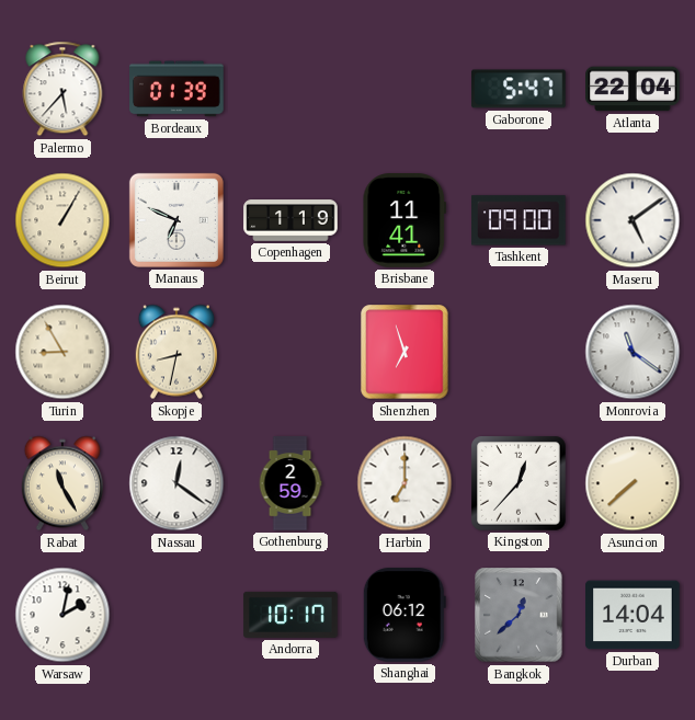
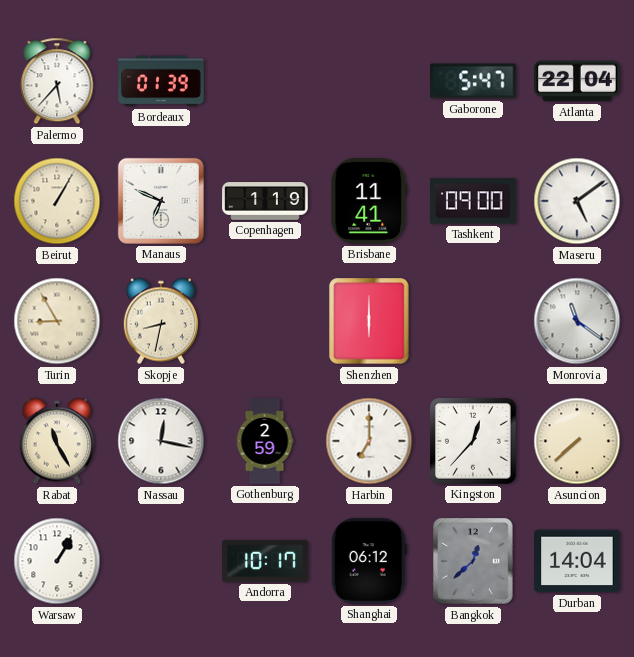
Shenzhen: 6:57 -> 6:00
Nassau: 12:21 -> 12:17
Warsaw: 2:02 -> 1:05
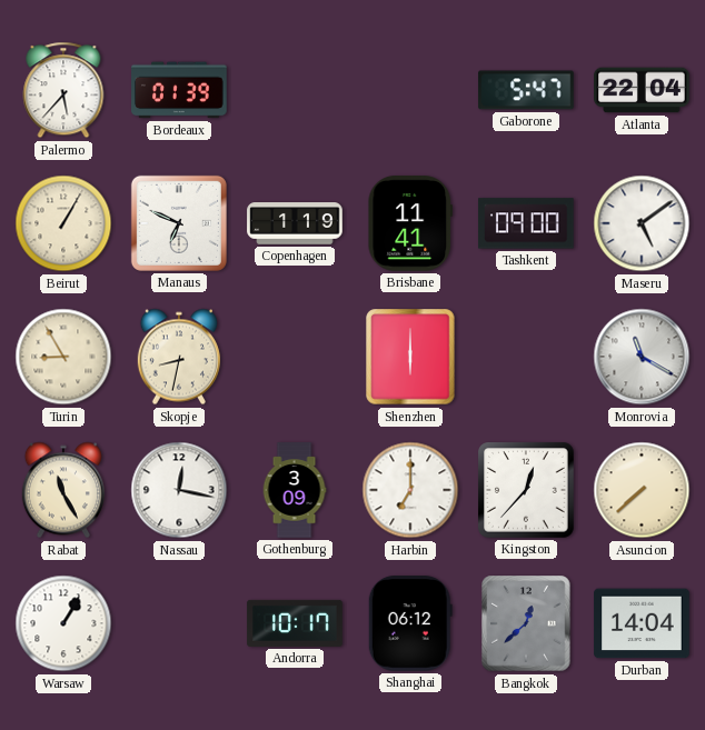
Monrovia: 11:21 -> 11:20
Gothenburg: 2:59 -> 3:09
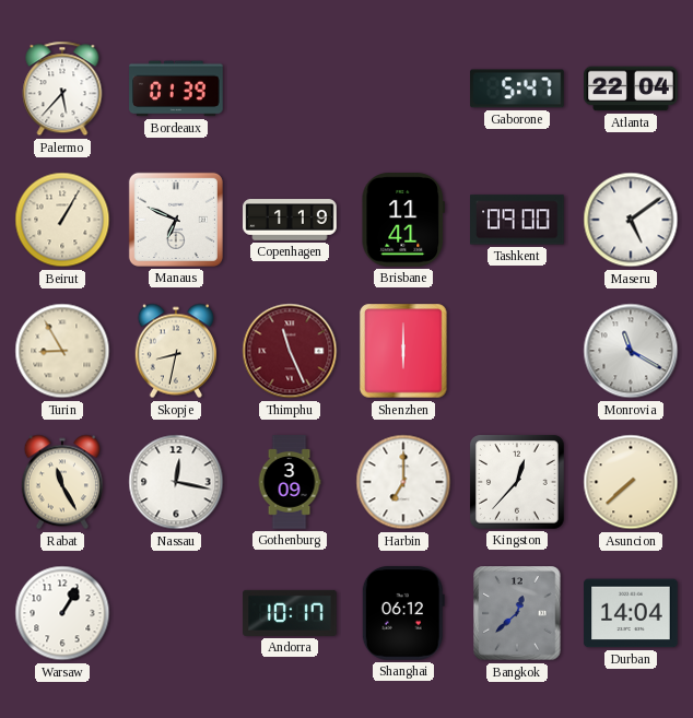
Thimphu: none -> 11:26
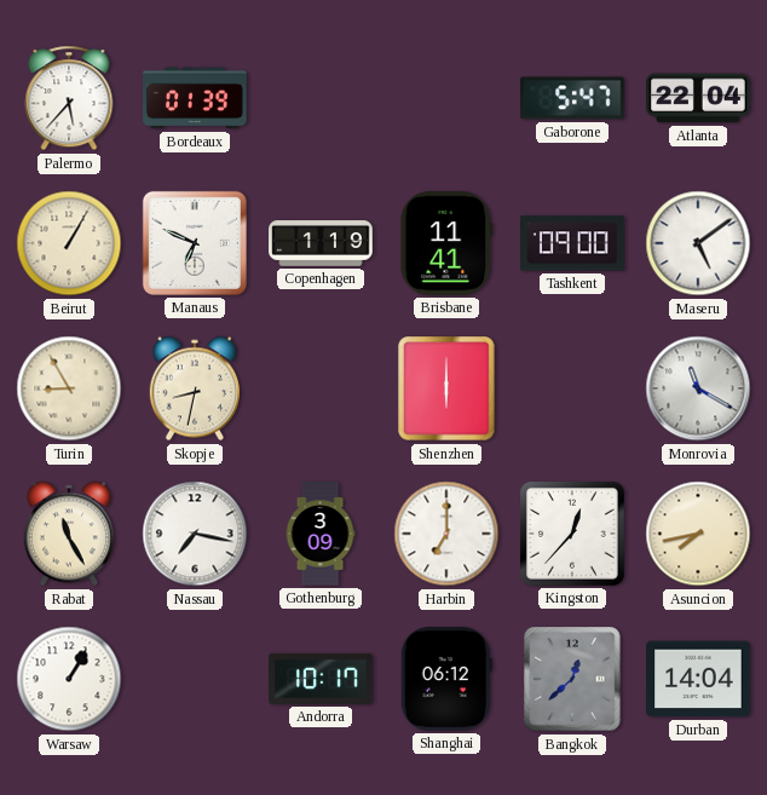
Thimphu: 11:26 -> none
Nassau: 12:17 -> 7:17
Asuncion: 7:38 -> 7:43
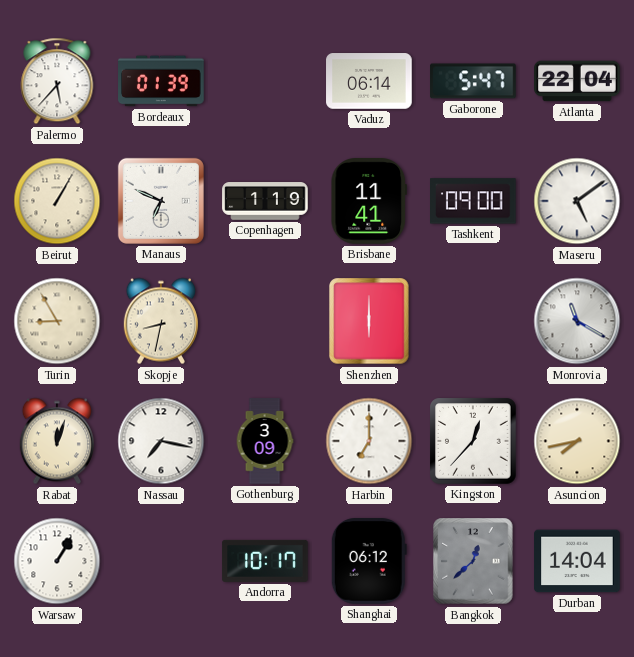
Vaduz: none -> 06:14
Rabat: 11:25 -> 12:03
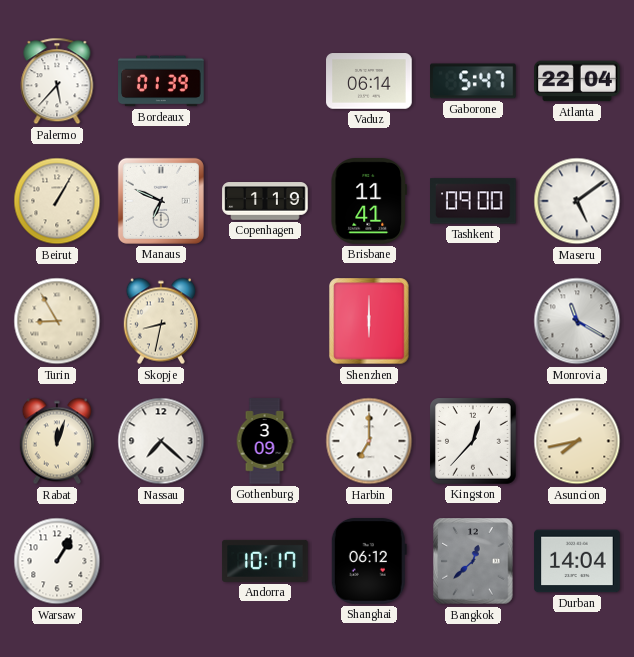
Nassau: 7:17 -> 7:22
